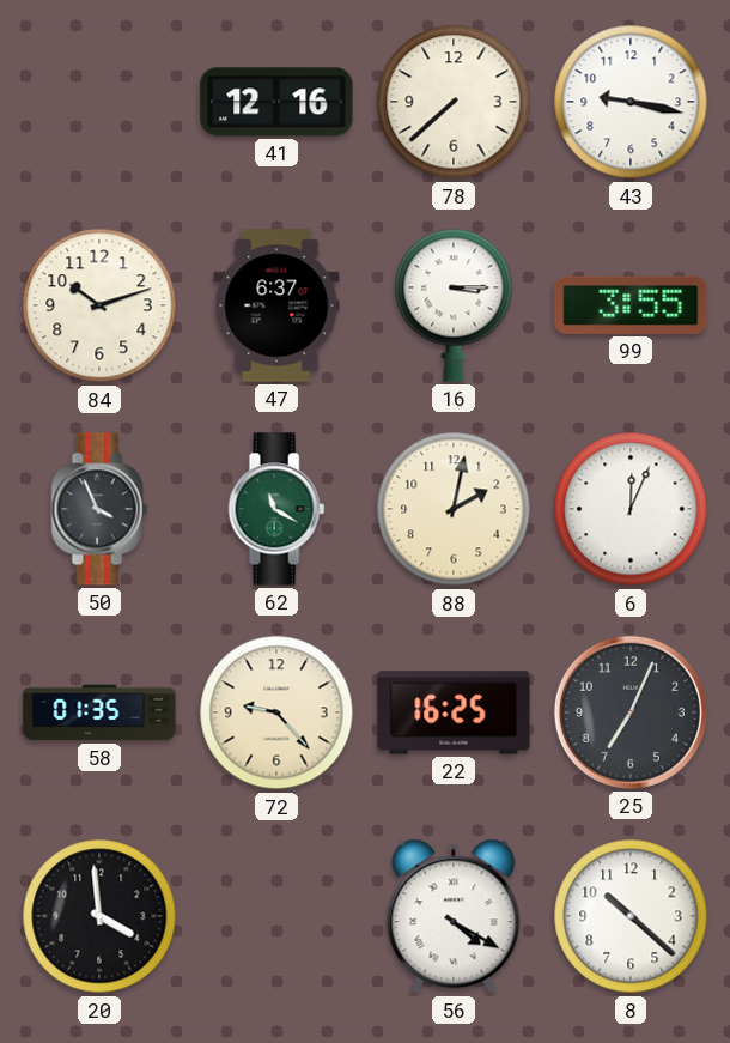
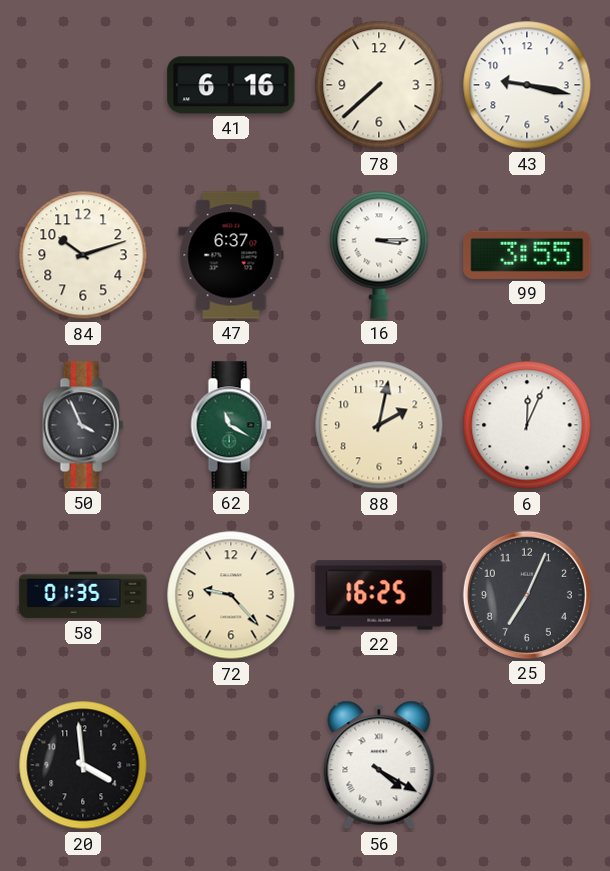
41: 12:16 -> 6:16
8: 10:22 -> none
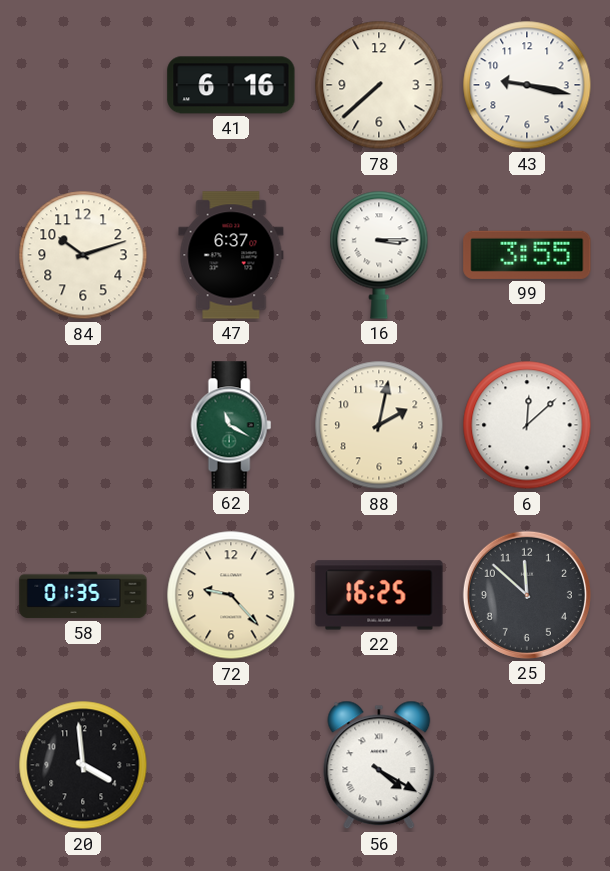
50: 3:56 -> none
6: 12:04 -> 12:08
25: 7:04 -> 11:52
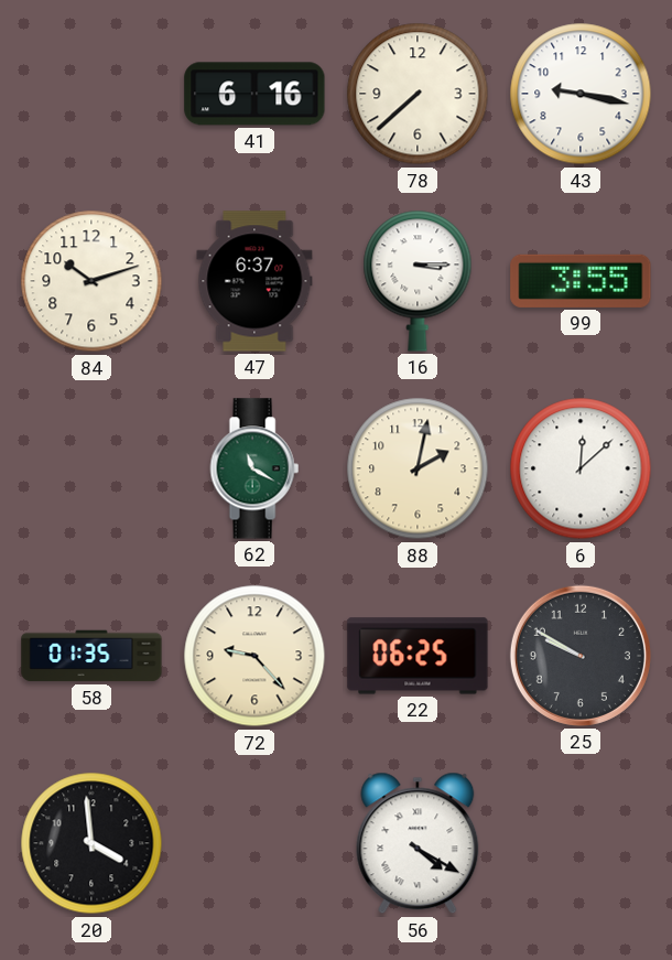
22: 16:25 -> 06:25
25: 11:52 -> 9:50
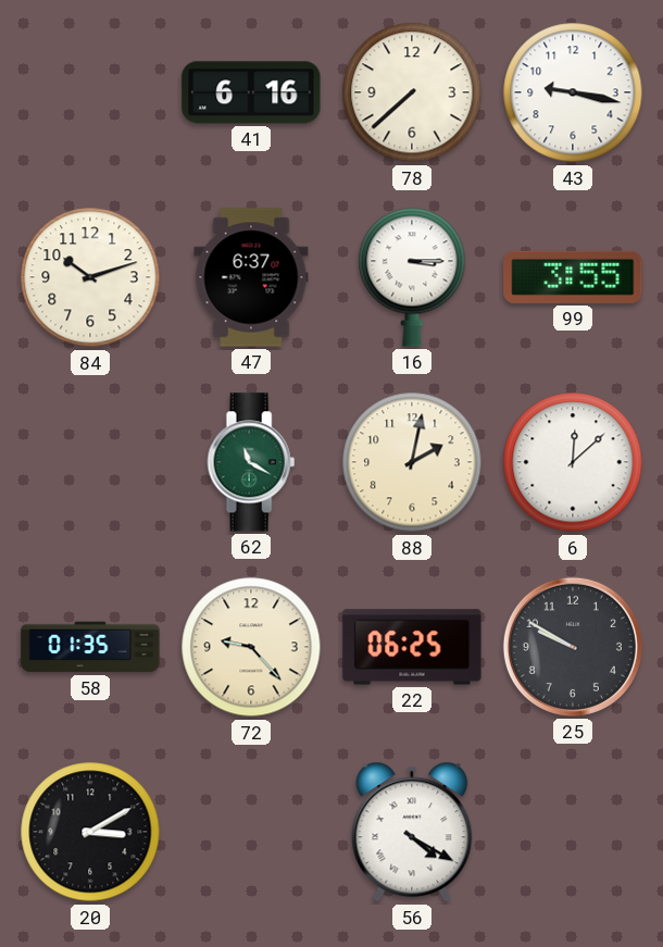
20: 3:59 -> 3:10
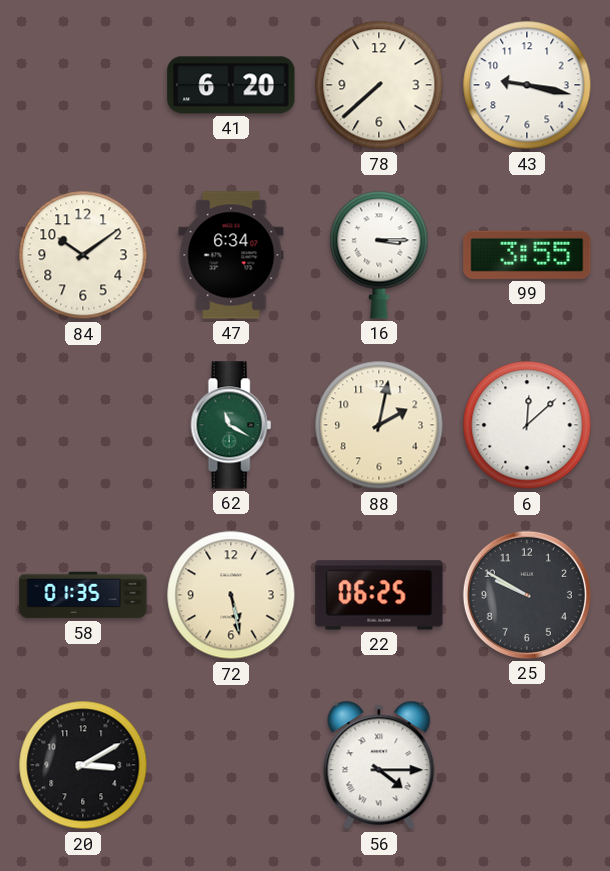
41: 6:16 -> 6:20
84: 10:12 -> 10:09
47: 6:37 -> 6:34
72: 9:23 -> 5:28
56: 4:20 -> 4:15
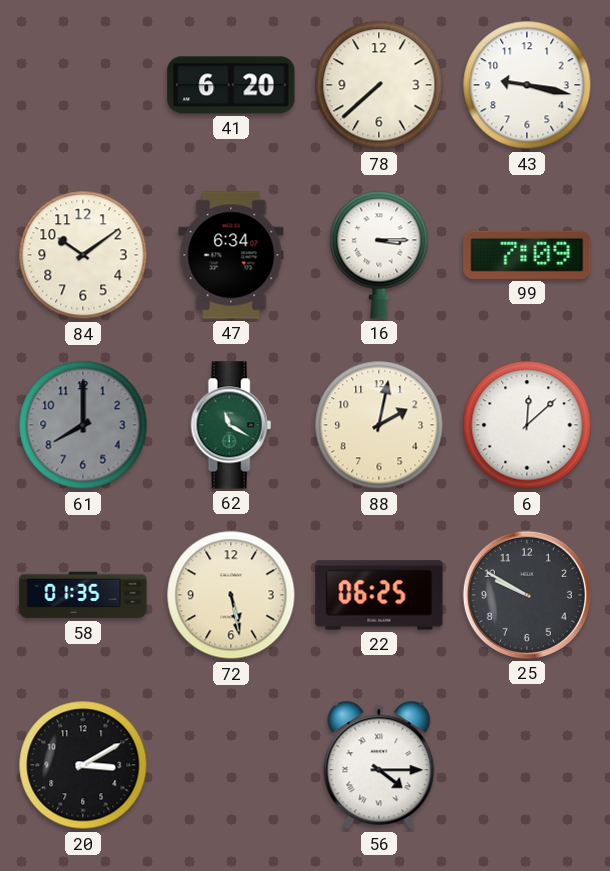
99: 3:55 -> 7:09
61: none -> 8:00
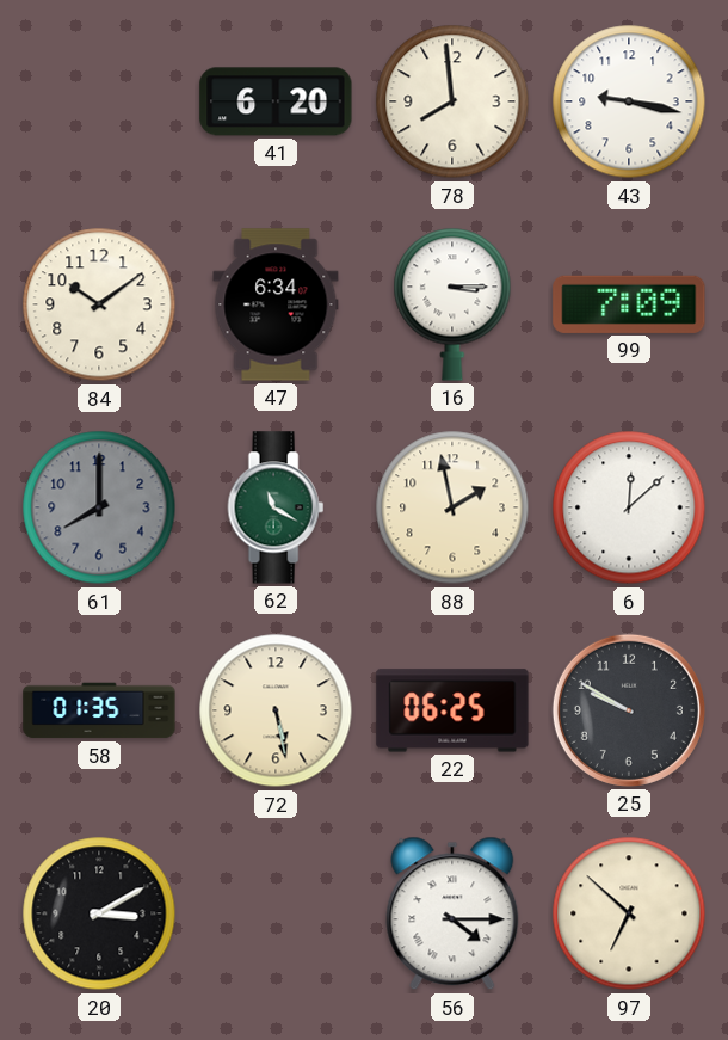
78: 7:38 -> 7:59
88: 2:02 -> 1:58
97: none -> 6:52
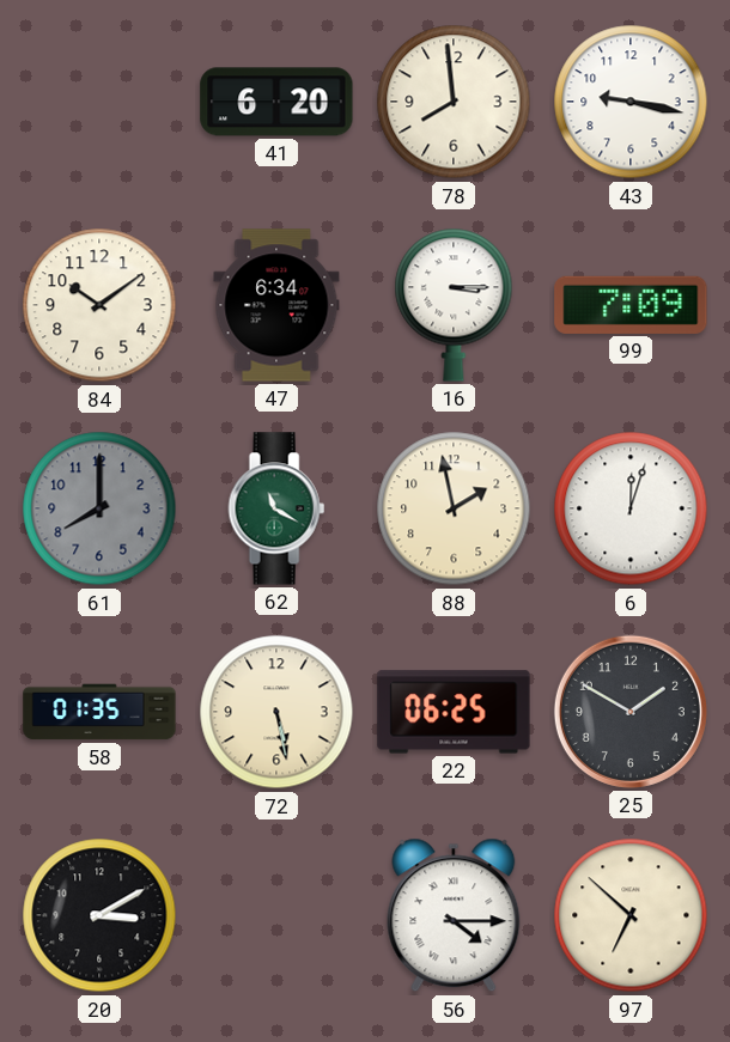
6: 12:08 -> 12:03
25: 9:50 -> 1:50
